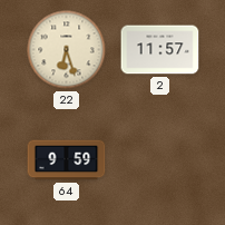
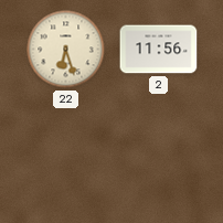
2: 11:57 -> 11:56
64: 9:59 -> none
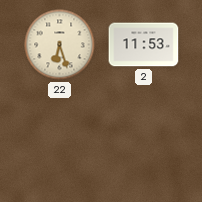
2: 11:56 -> 11:53
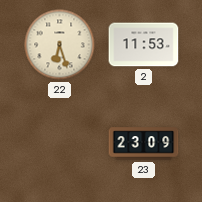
23: none -> 23:09
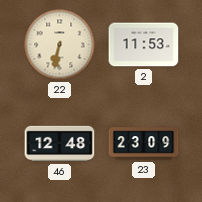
22: 6:27 -> 6:32
46: none -> 12:48
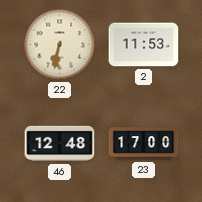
23: 23:09 -> 17:00
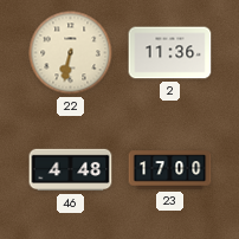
2: 11:53 -> 11:36
46: 12:48 -> 4:48
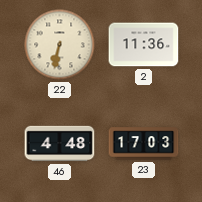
23: 17:00 -> 17:03
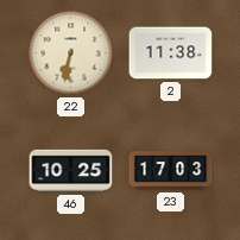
2: 11:36 -> 11:38
46: 4:48 -> 10:25
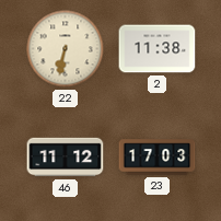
46: 10:25 -> 11:12
